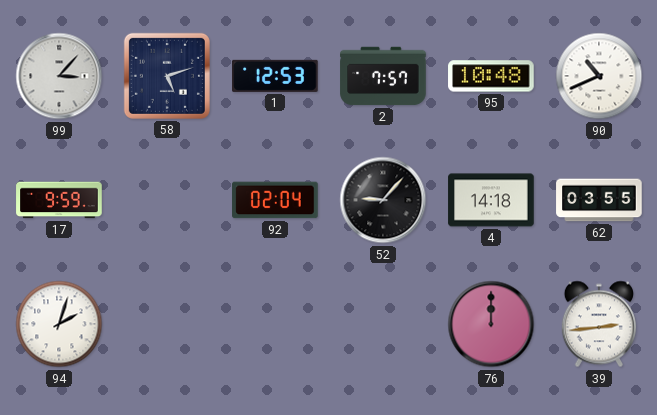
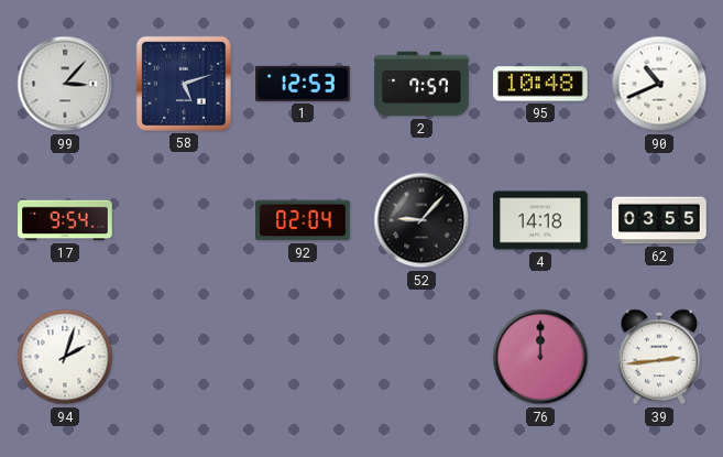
17: 9:59 -> 9:54
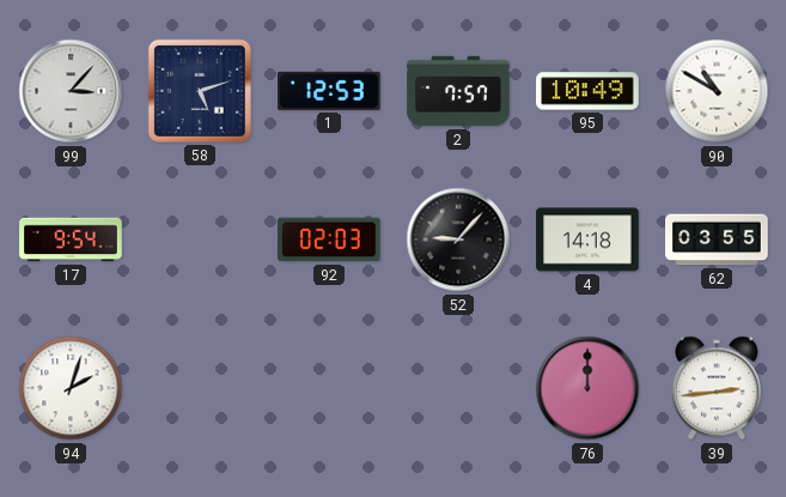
95: 10:48 -> 10:49
90: 10:41 -> 10:50
92: 02:04 -> 02:03
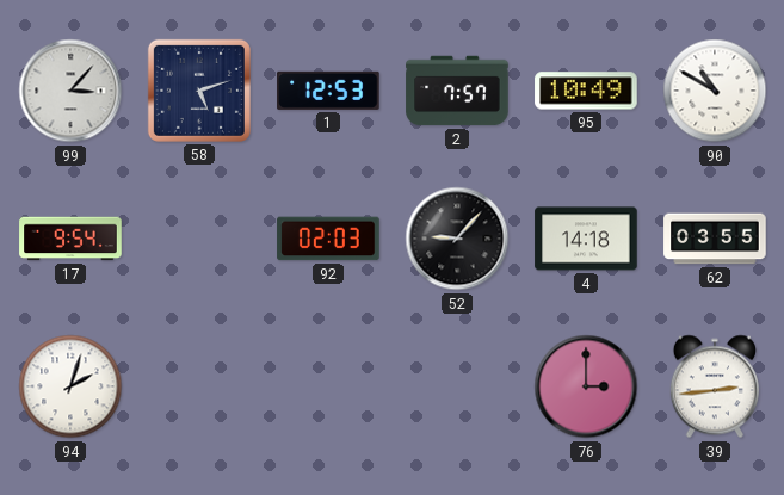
76: 12:00 -> 3:00
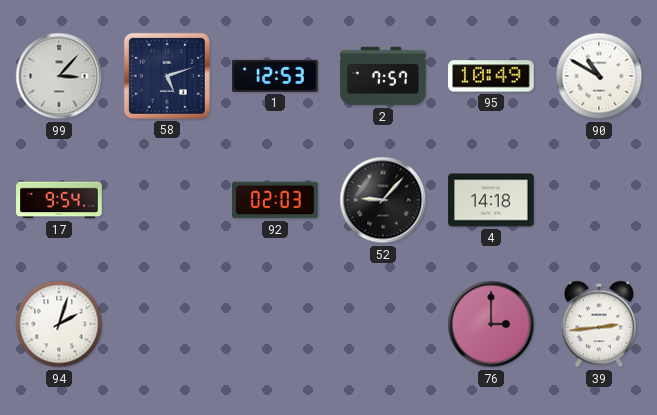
62: 03:55 -> none
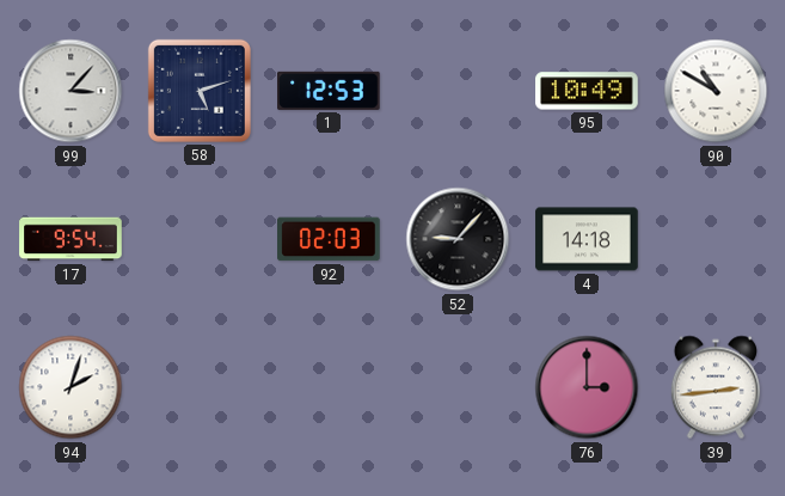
2: 7:57 -> none
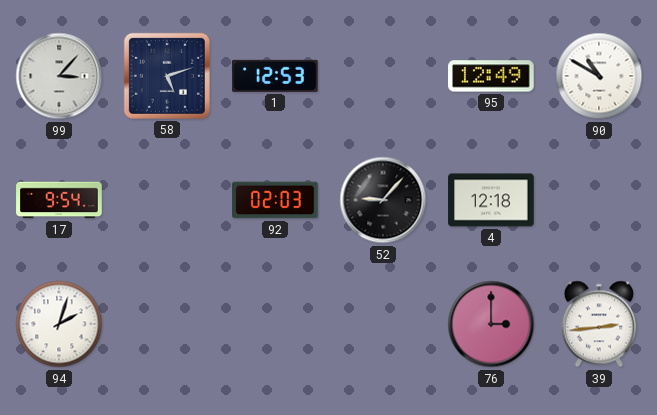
95: 10:49 -> 12:49
4: 14:18 -> 12:18
